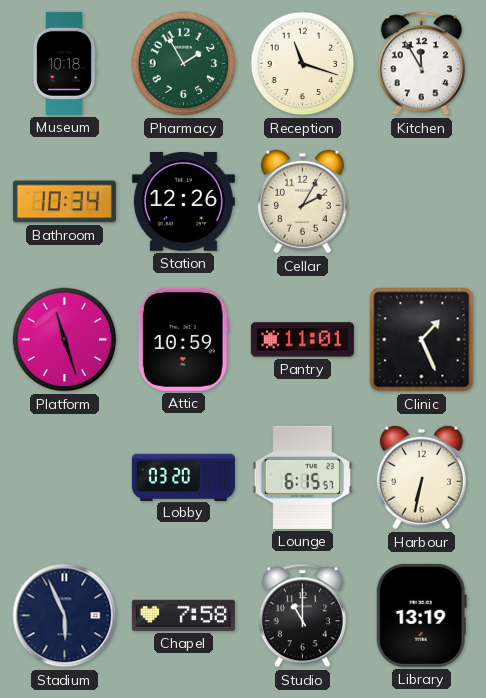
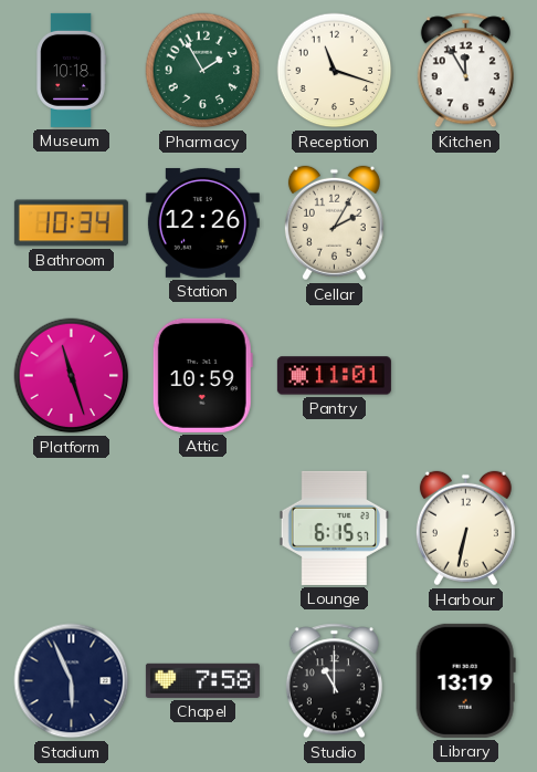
Clinic: 1:26 -> none
Lobby: 03:20 -> none
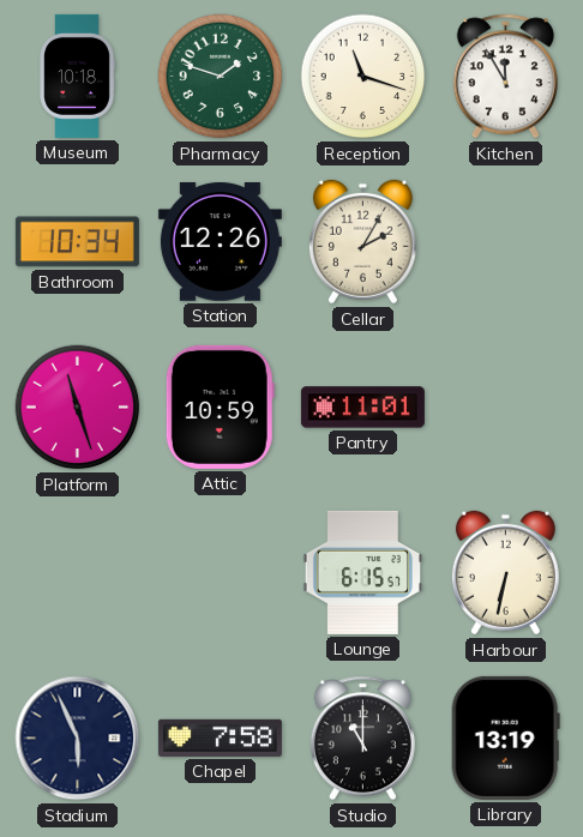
Pharmacy: 1:55 -> 1:48
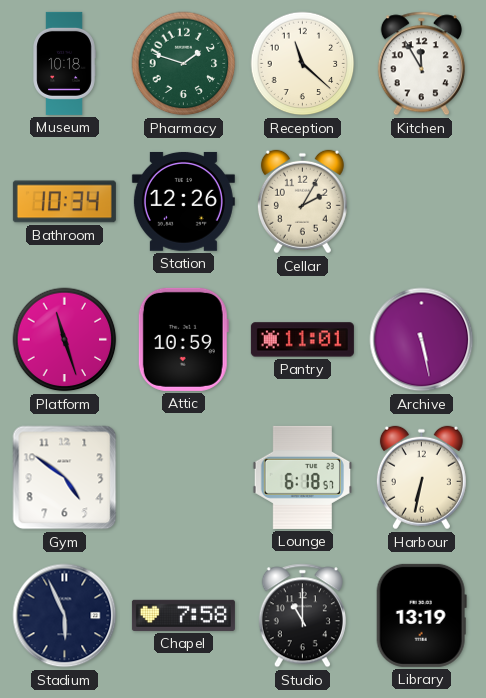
Reception: 11:18 -> 11:22
Archive: none -> 5:28
Gym: none -> 4:51
Lounge: 6:15 -> 6:18
